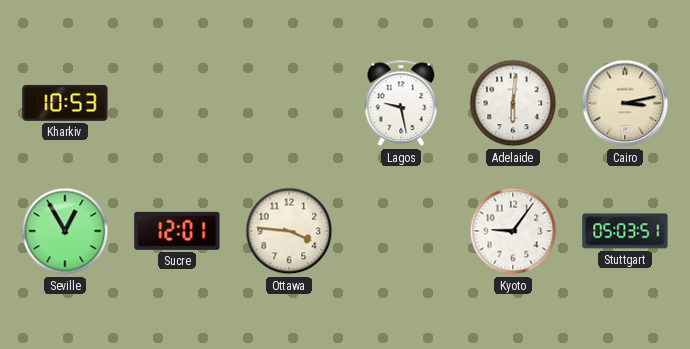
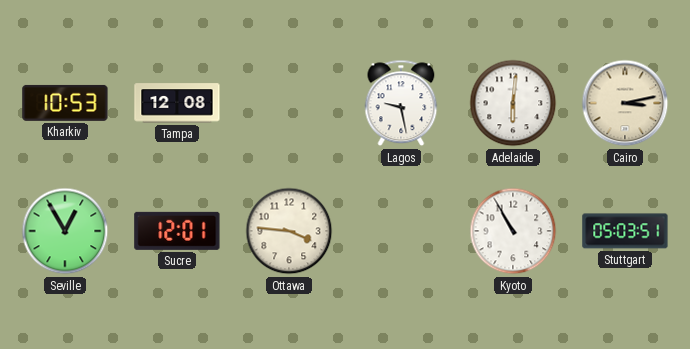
Tampa: none -> 12:08
Kyoto: 9:06 -> 10:55
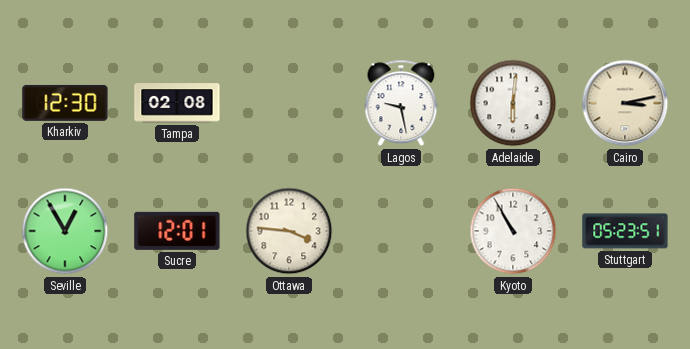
Kharkiv: 10:53 -> 12:30
Tampa: 12:08 -> 02:08
Stuttgart: 05:03 -> 05:23
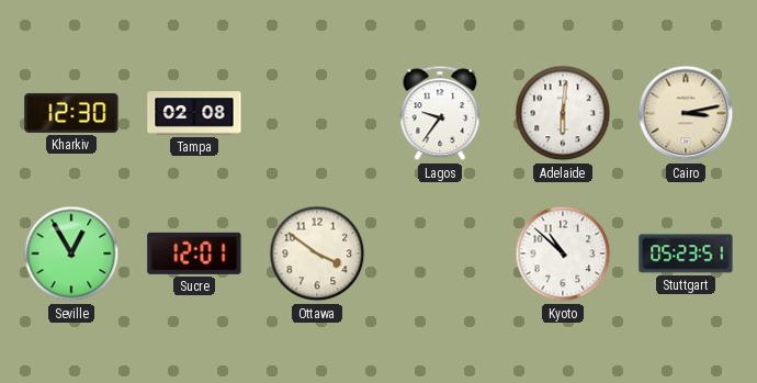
Lagos: 9:28 -> 9:36
Ottawa: 3:46 -> 3:51
Kyoto: 10:55 -> 10:52
